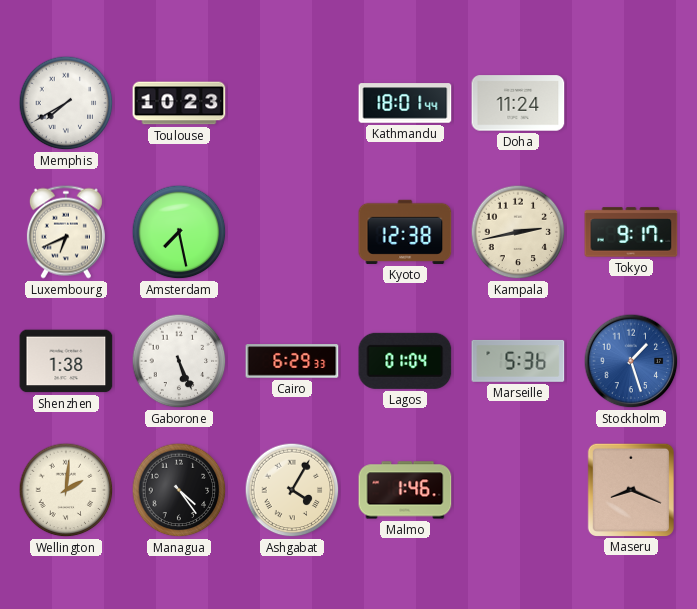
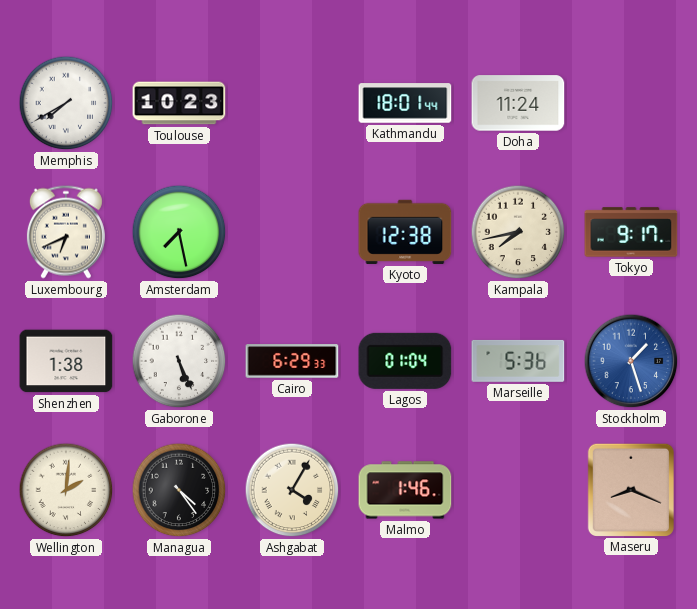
Kampala: 2:43 -> 7:43
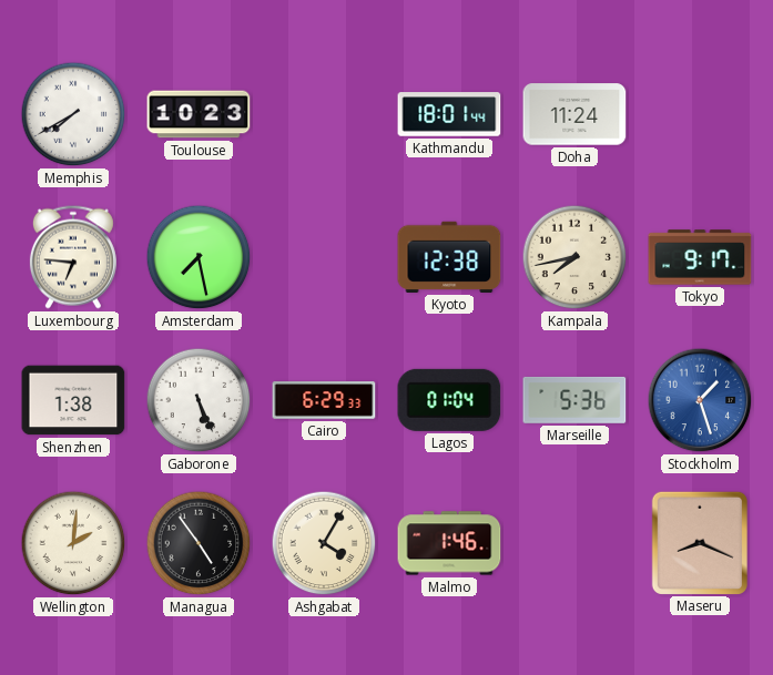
Luxembourg: 6:41 -> 6:46
Managua: 4:24 -> 4:54
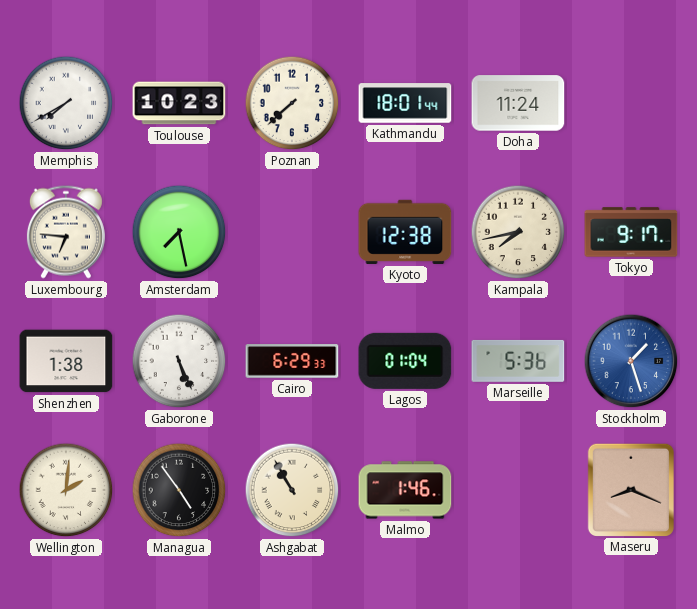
Poznan: none -> 7:38
Ashgabat: 4:05 -> 10:55
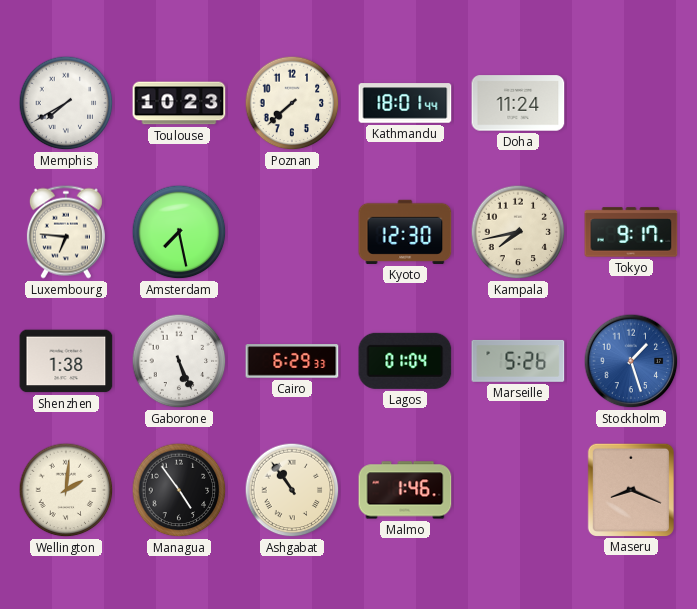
Kyoto: 12:38 -> 12:30
Marseille: 5:36 -> 5:26
Ashgabat: 10:55 -> 10:54
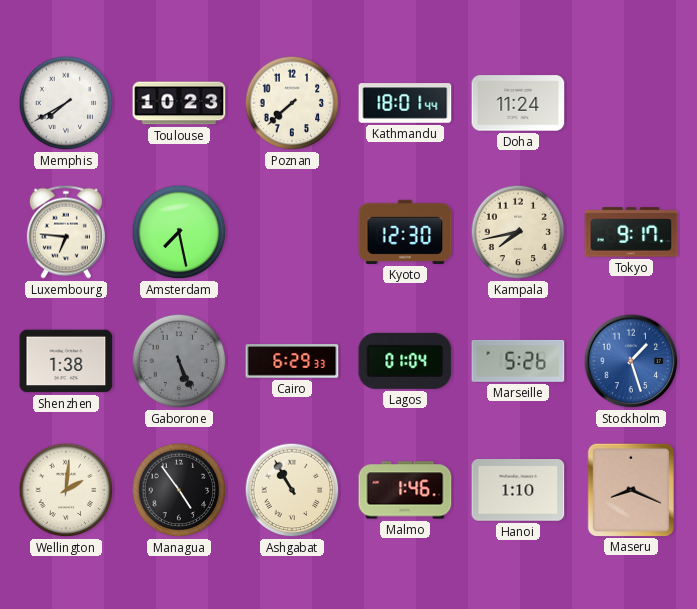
Gaborone dial: white -> grey
Ashgabat: 10:54 -> 10:55
Hanoi: none -> 1:10
